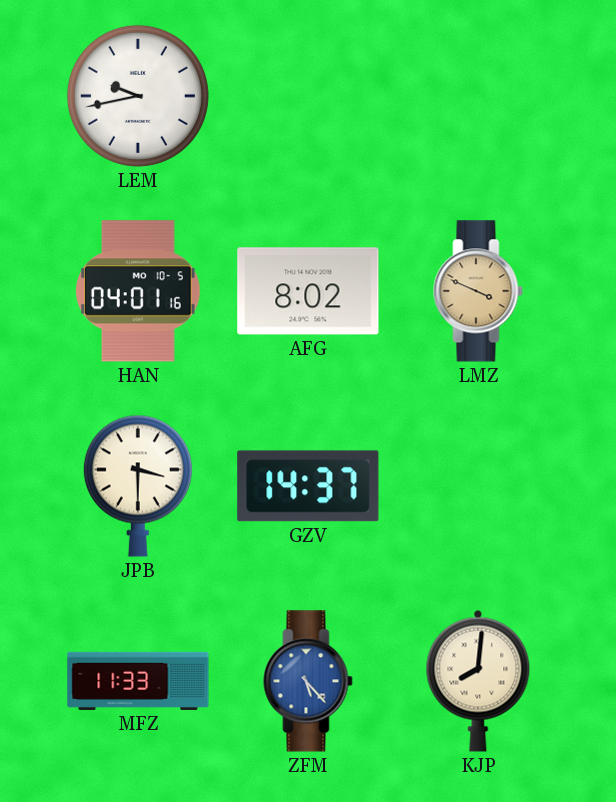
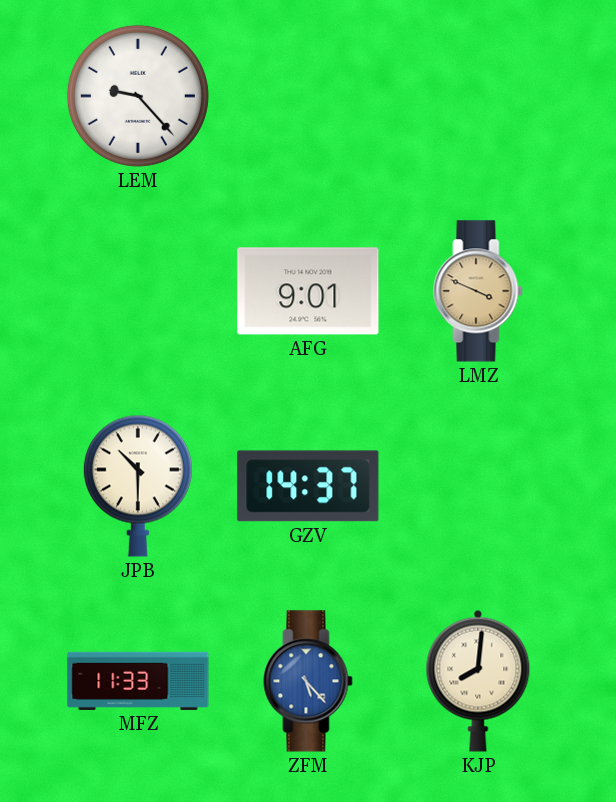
LEM: 9:43 -> 9:23
HAN: 04:01 -> none
AFG: 8:02 -> 9:01
JPB: 3:30 -> 10:30
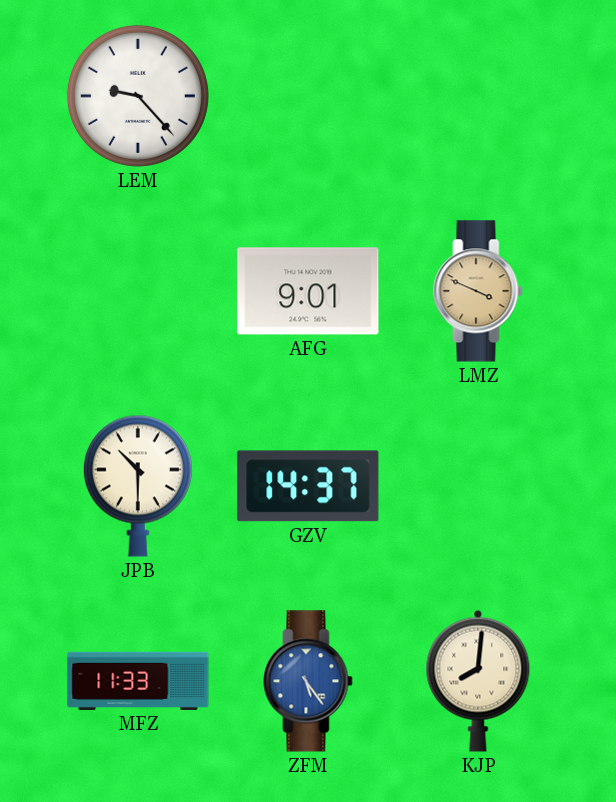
ZFM: 5:23 -> 5:24
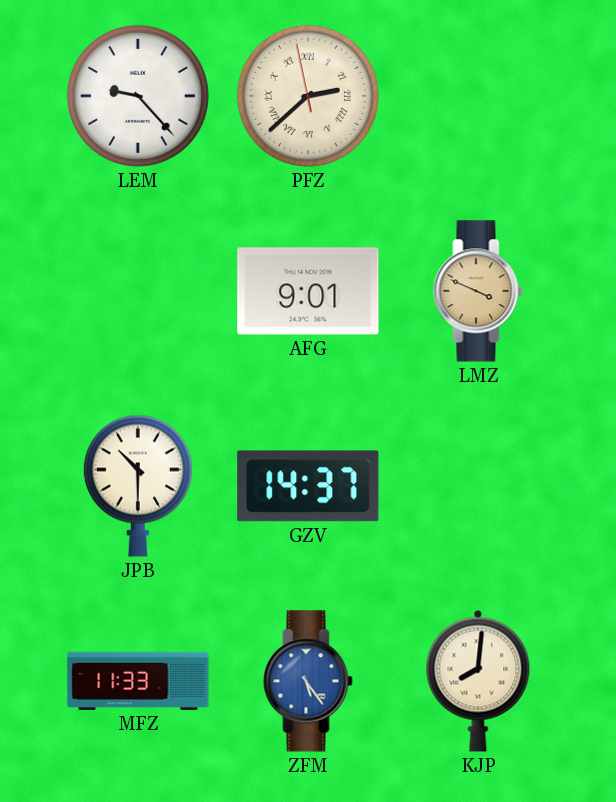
PFZ: none -> 2:37
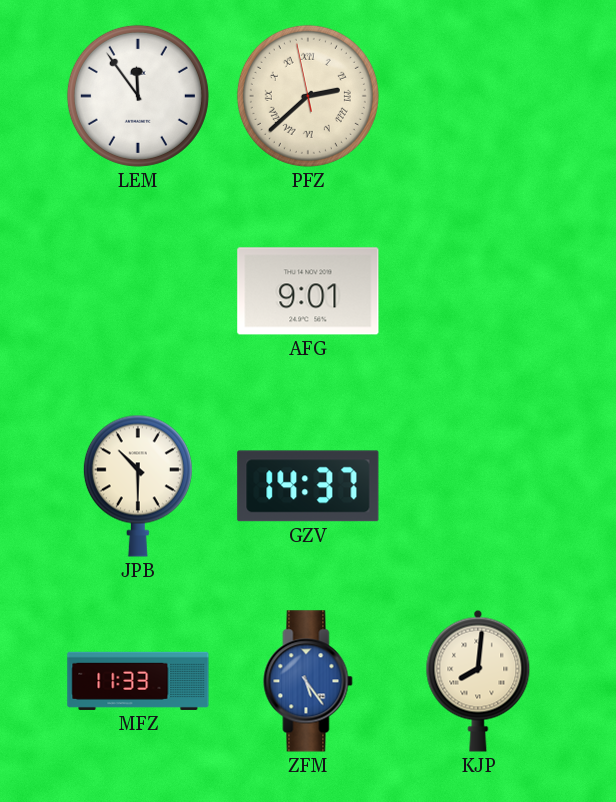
LEM: 9:23 -> 11:54
LMZ: 3:49 -> none
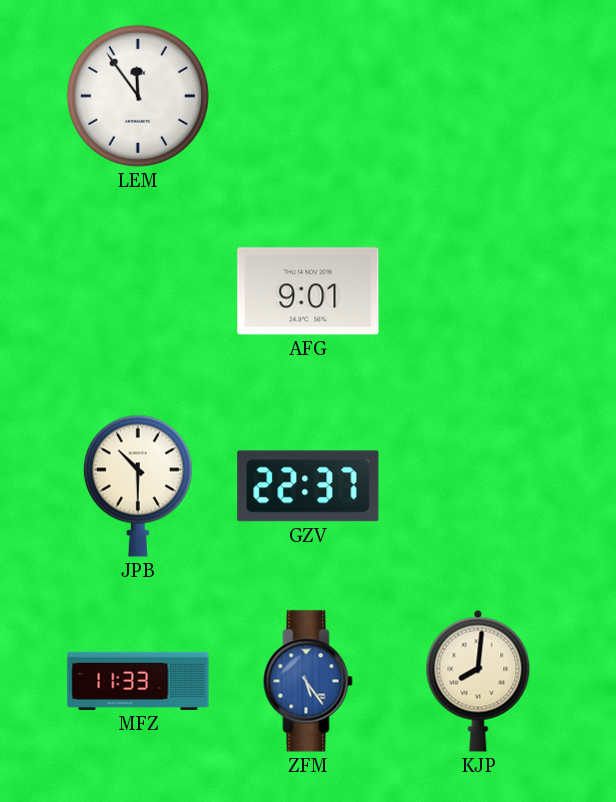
PFZ: 2:37 -> none
GZV: 14:37 -> 22:37
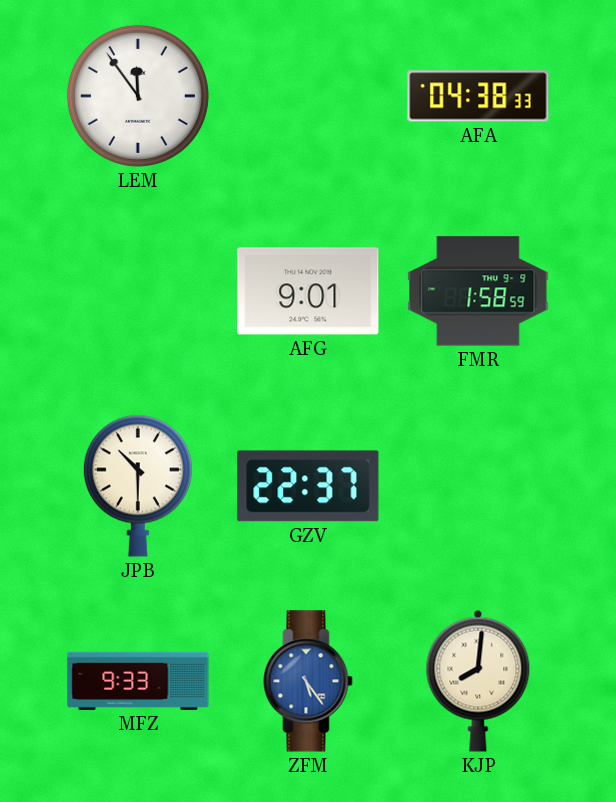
AFA: none -> 04:38
FMR: none -> 1:58
MFZ: 11:33 -> 9:33
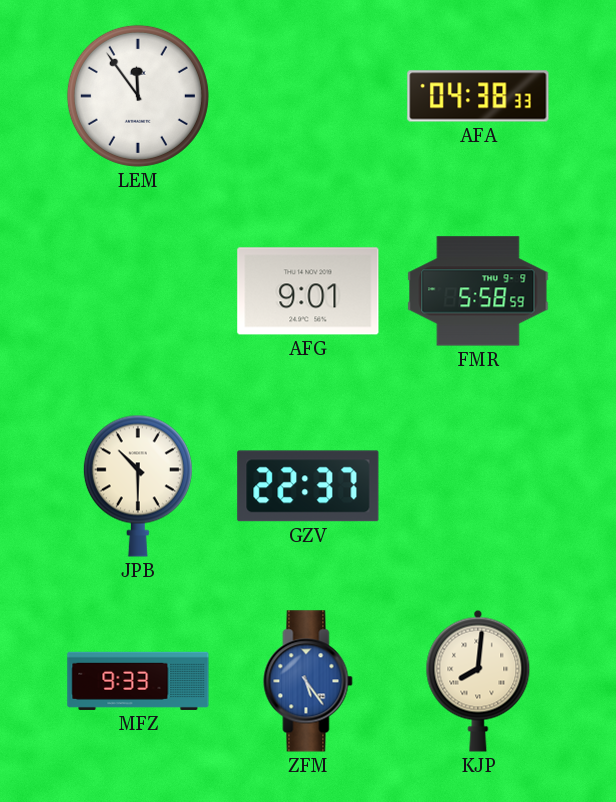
FMR: 1:58 -> 5:58
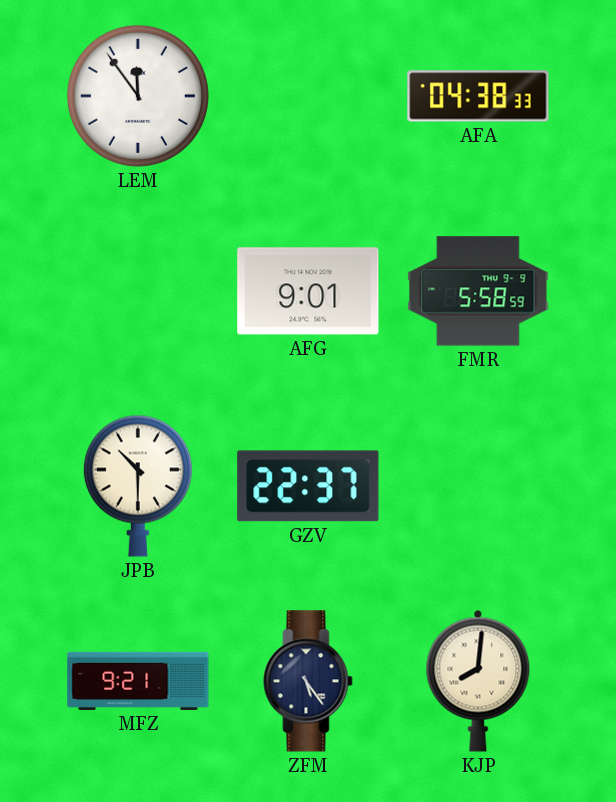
MFZ: 9:33 -> 9:21
ZFM dial: blue -> navy
